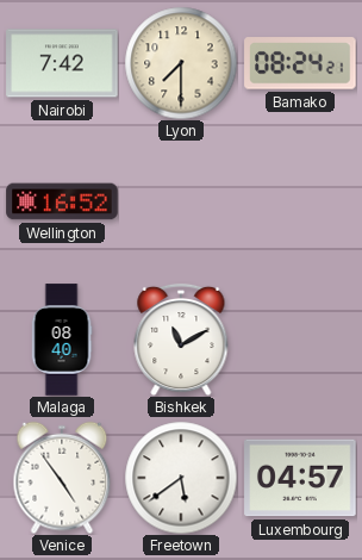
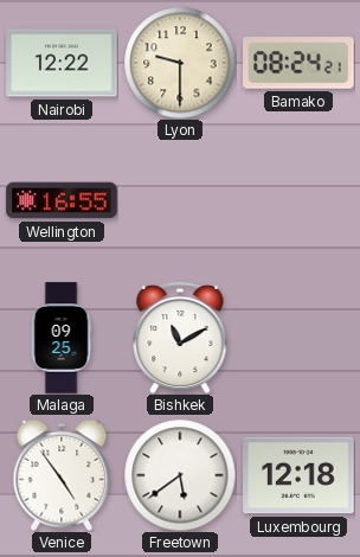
Nairobi: 7:42 -> 12:22
Lyon: 7:30 -> 9:30
Wellington: 16:52 -> 16:55
Malaga: 08:40 -> 09:25
Luxembourg: 04:57 -> 12:18
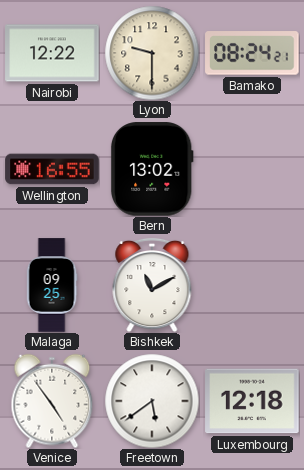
Bern: none -> 13:02
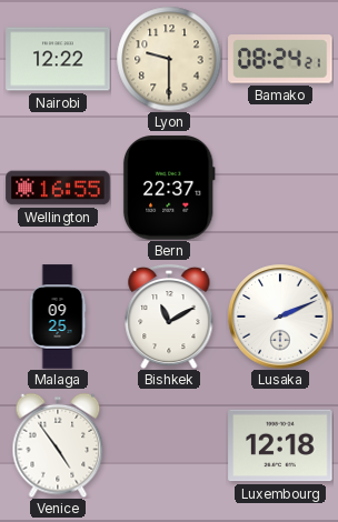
Bern: 13:02 -> 22:37
Lusaka: none -> 2:11
Freetown: 5:39 -> none
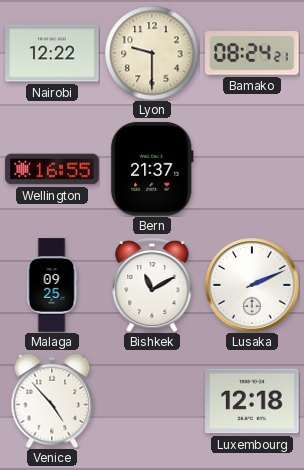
Bern: 22:37 -> 21:37
Venice: 4:54 -> 4:53
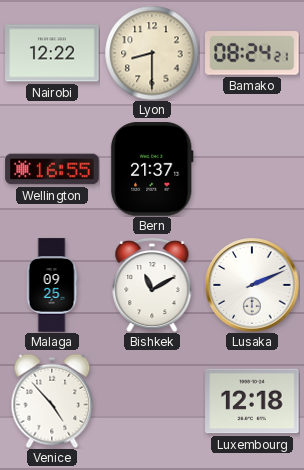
Lyon: 9:30 -> 8:30
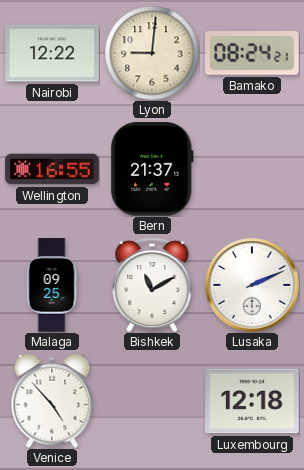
Lyon: 8:30 -> 9:01
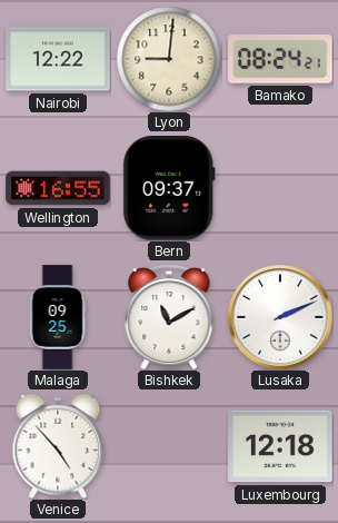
Bern: 21:37 -> 09:37
